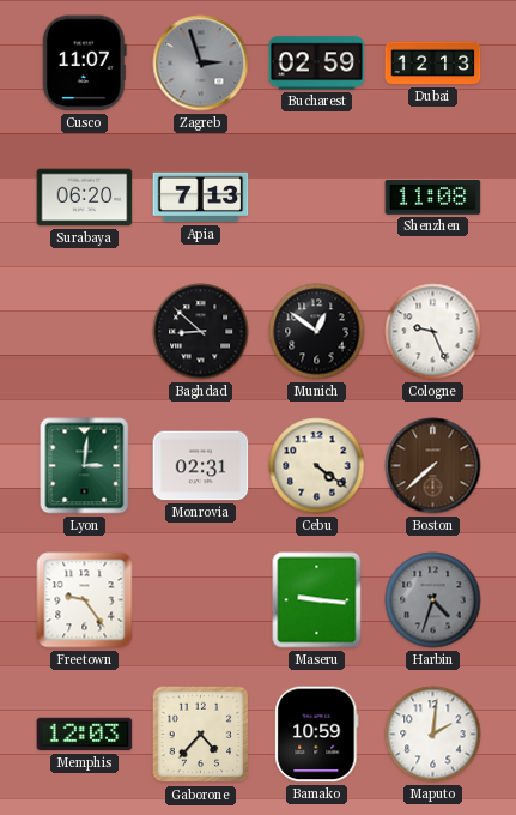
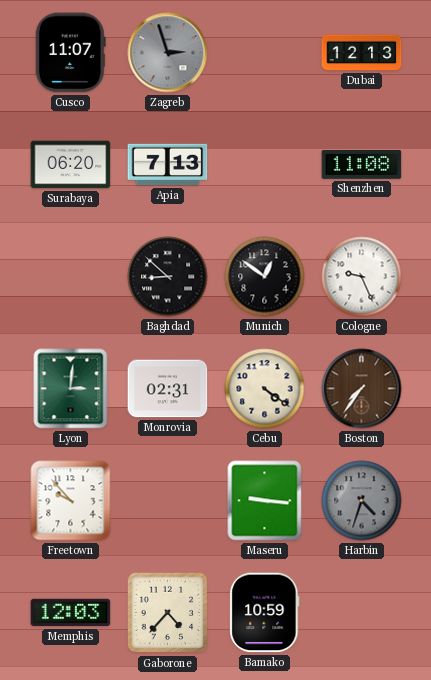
Bucharest: 02:59 -> none
Boston: 7:38 -> 7:36
Freetown: 9:24 -> 9:53
Maputo: 2:01 -> none
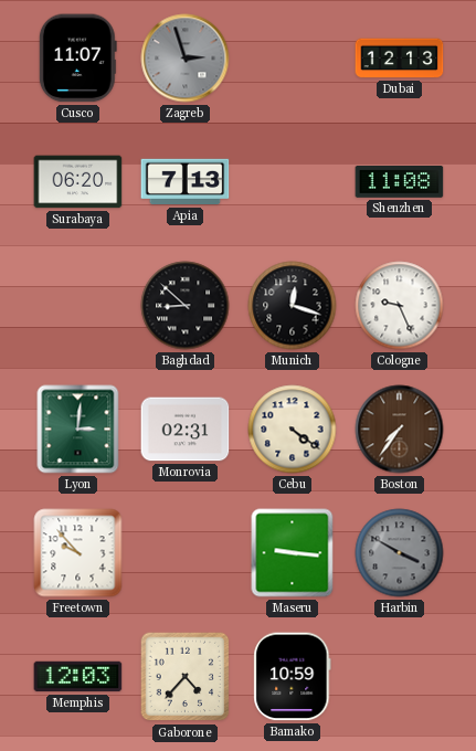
Munich: 12:51 -> 12:18
Harbin: 4:33 -> 3:50
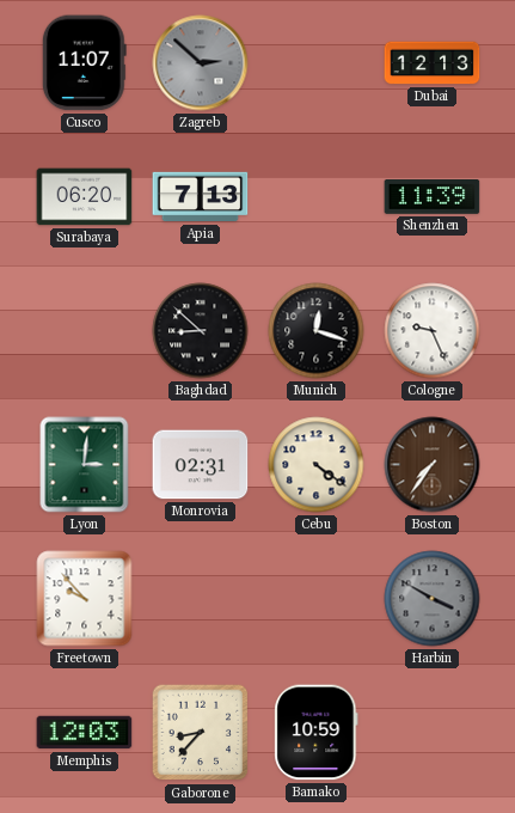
Zagreb: 2:57 -> 2:52
Shenzhen: 11:08 -> 11:39
Maseru: 9:16 -> none
Gaborone: 4:37 -> 8:37
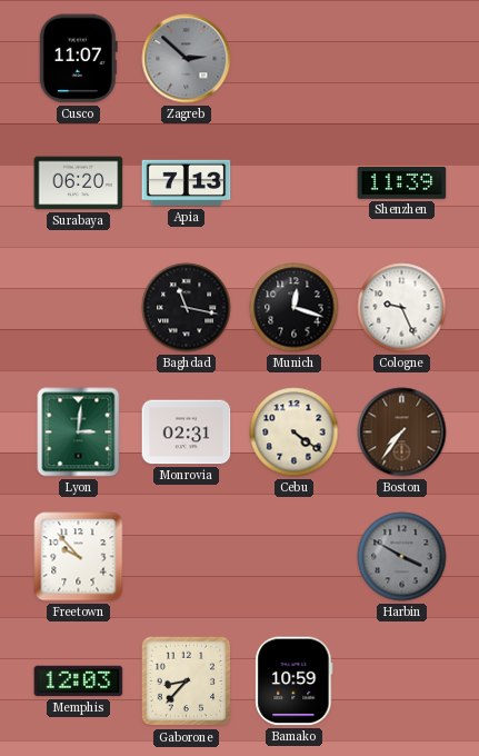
Dubai: 12:13 -> none
Baghdad: 8:52 -> 11:17
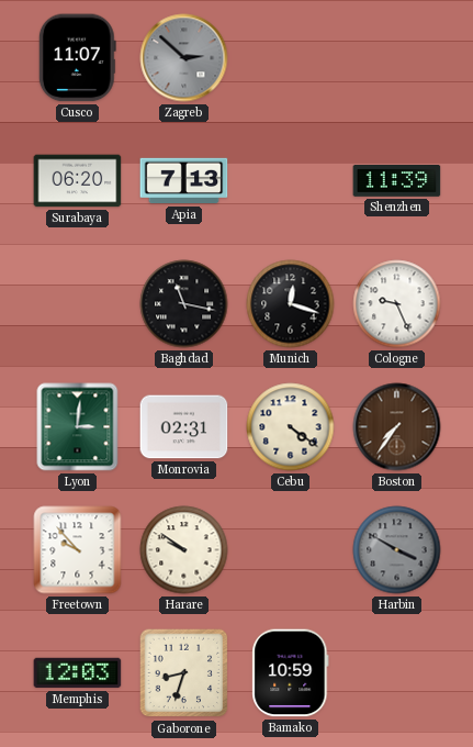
Harare: none -> 9:51
Gaborone: 8:37 -> 8:33
